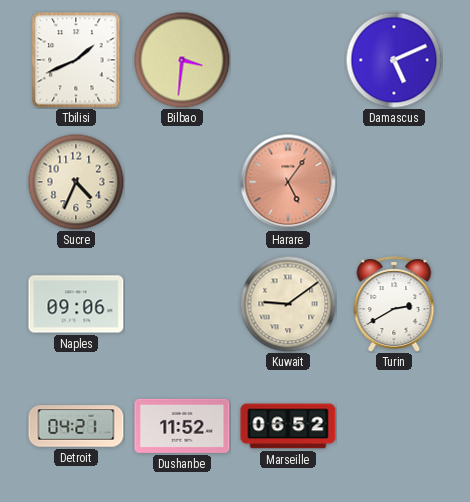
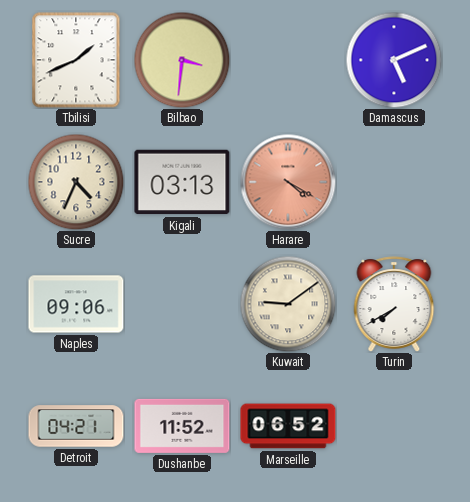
Kigali: none -> 03:13
Harare: 5:06 -> 4:20
Turin: 2:40 -> 7:40
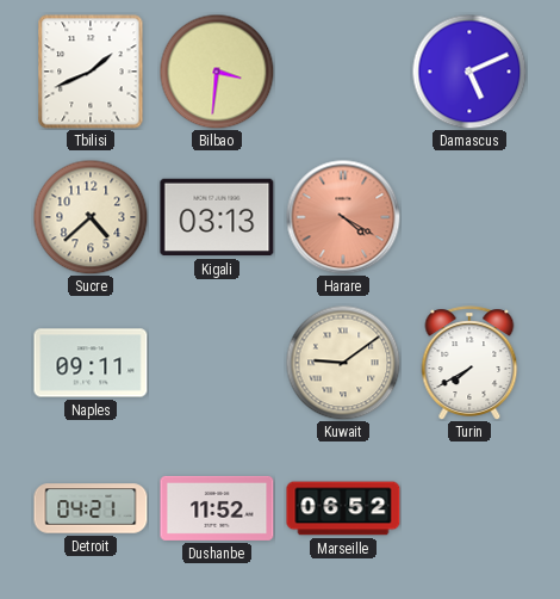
Sucre: 4:34 -> 4:38
Naples: 09:06 -> 09:11
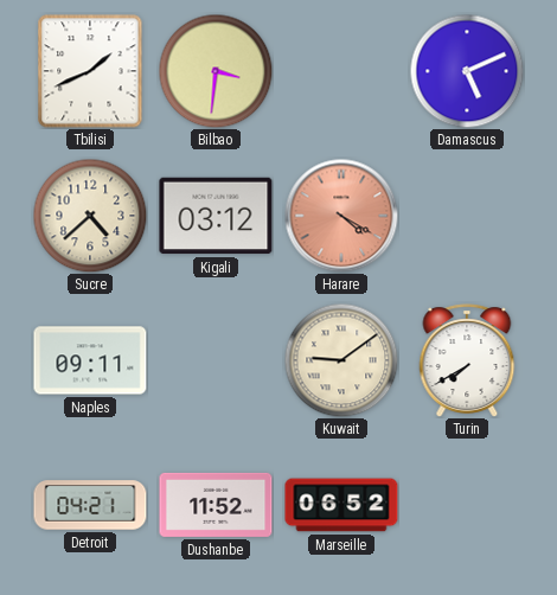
Kigali: 03:13 -> 03:12
